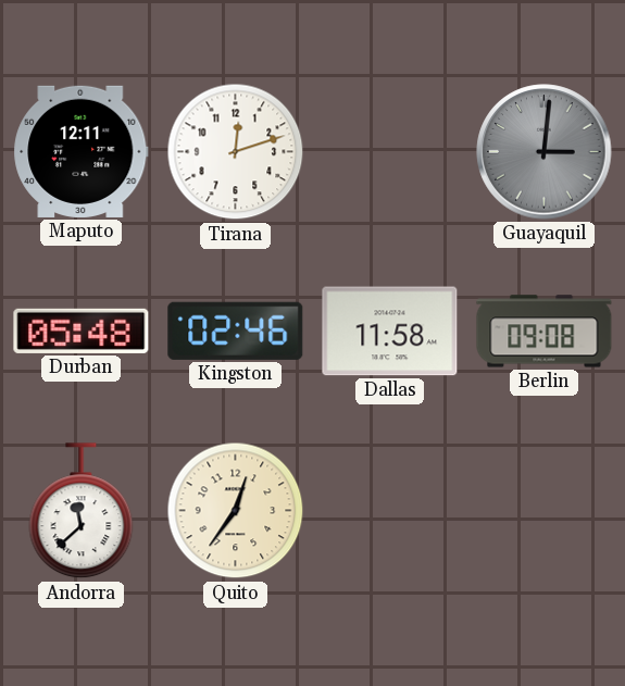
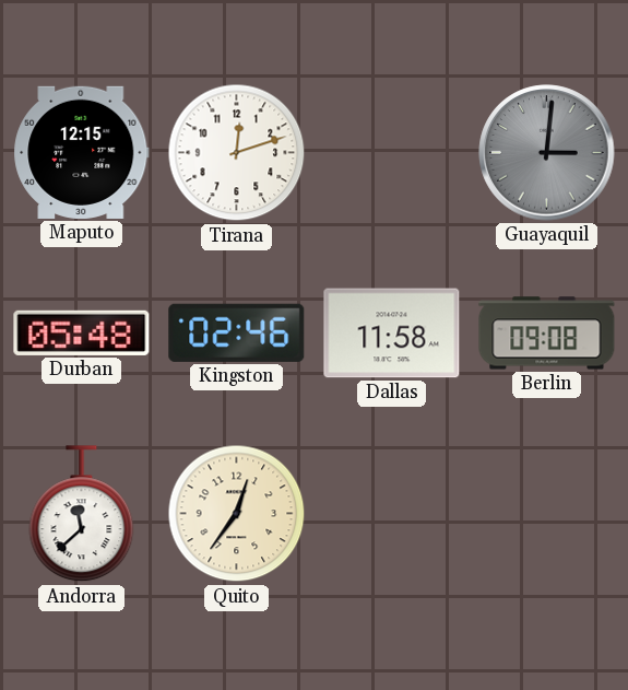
Maputo: 12:11 -> 12:15
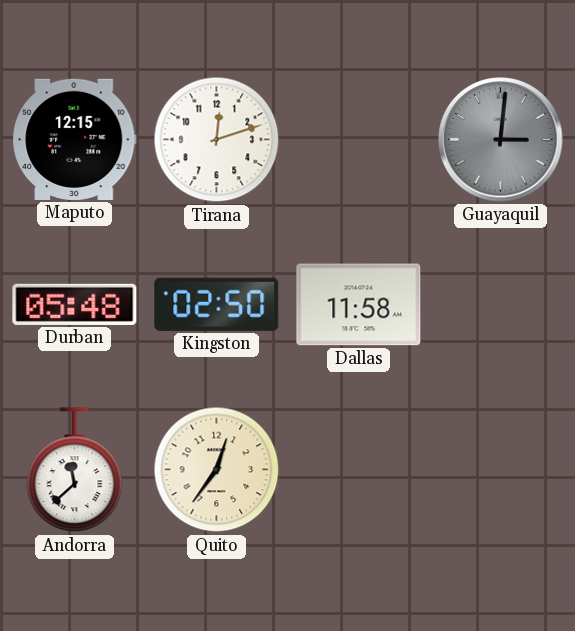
Kingston: 02:46 -> 02:50
Berlin: 09:08 -> none
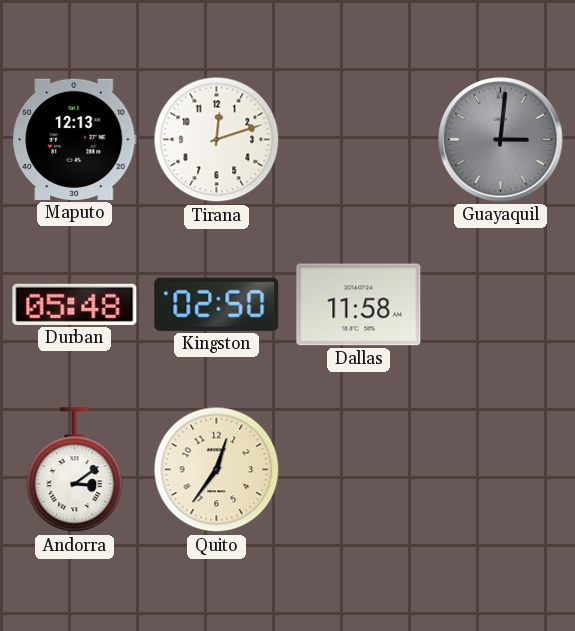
Maputo: 12:15 -> 12:13
Andorra: 11:38 -> 3:09
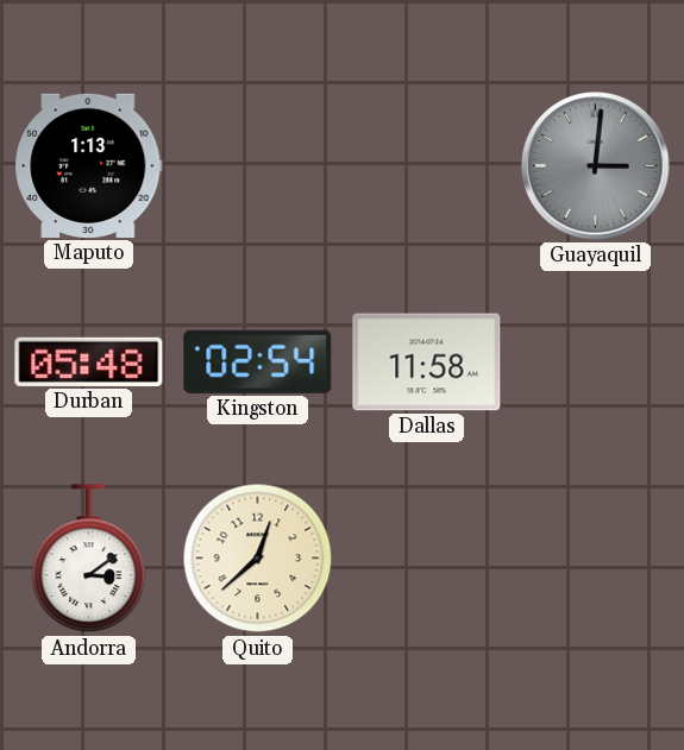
Maputo: 12:13 -> 1:13
Tirana: 12:12 -> none
Kingston: 02:50 -> 02:54
Quito: 12:36 -> 12:38
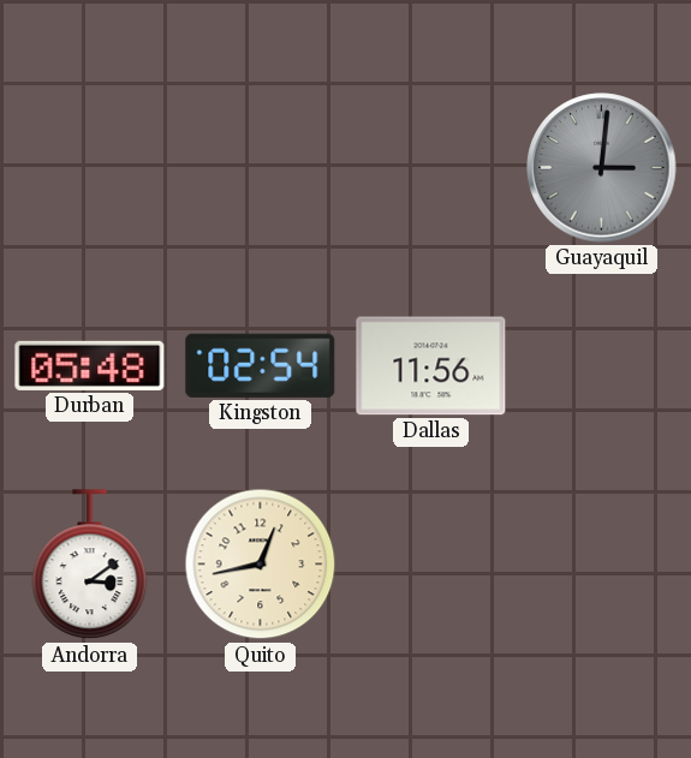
Maputo: 1:13 -> none
Dallas: 11:58 -> 11:56
Quito: 12:38 -> 12:43
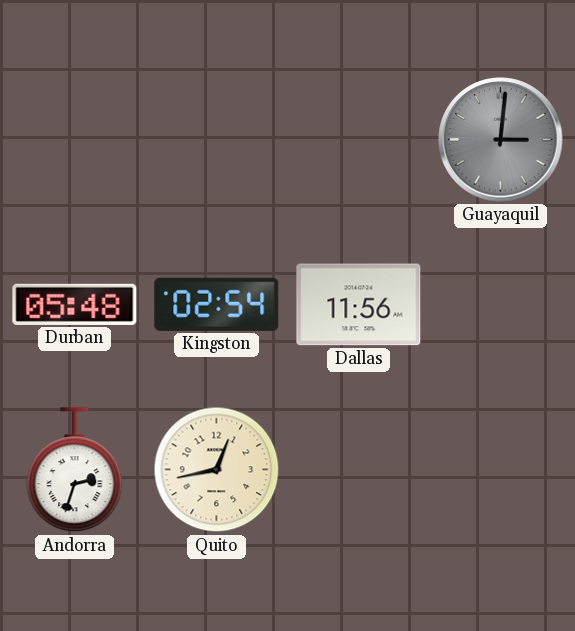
Andorra: 3:09 -> 2:33
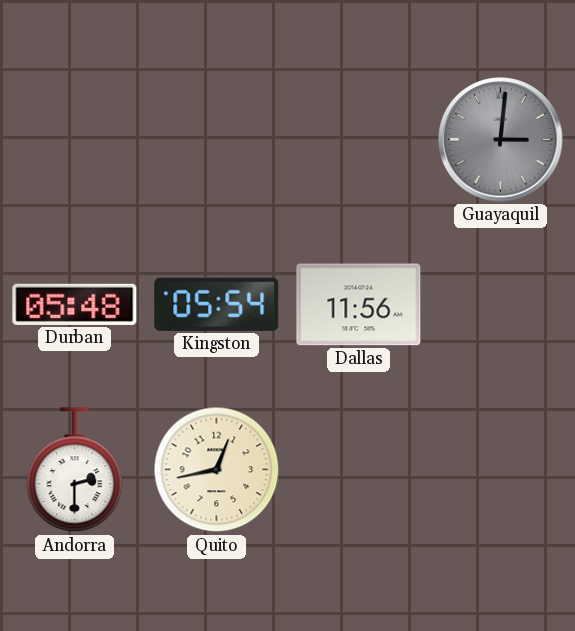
Kingston: 02:54 -> 05:54
Andorra: 2:33 -> 2:30
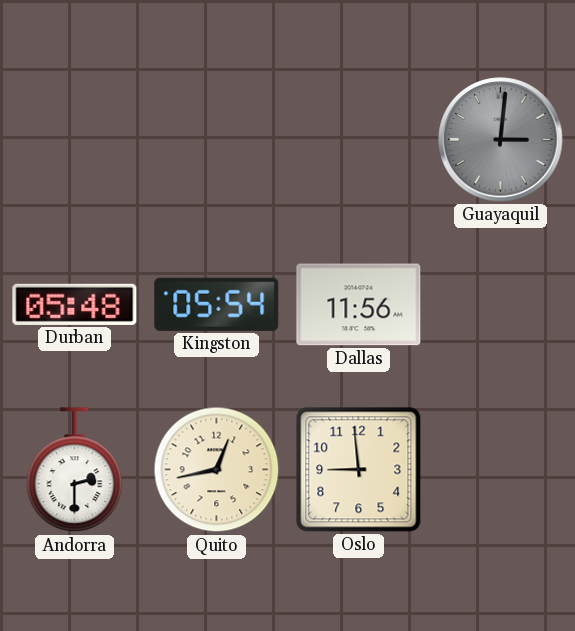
Oslo: none -> 8:59
